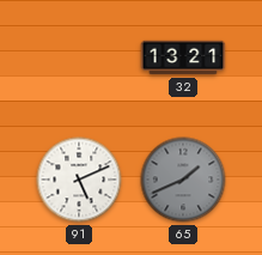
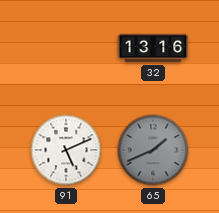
32: 13:21 -> 13:16
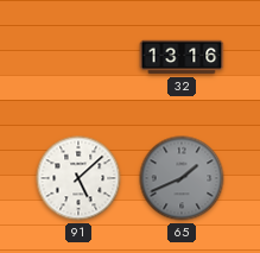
91: 5:11 -> 5:08
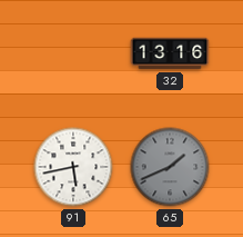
91: 5:08 -> 5:43
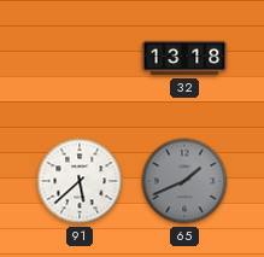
32: 13:16 -> 13:18
91: 5:43 -> 5:38
